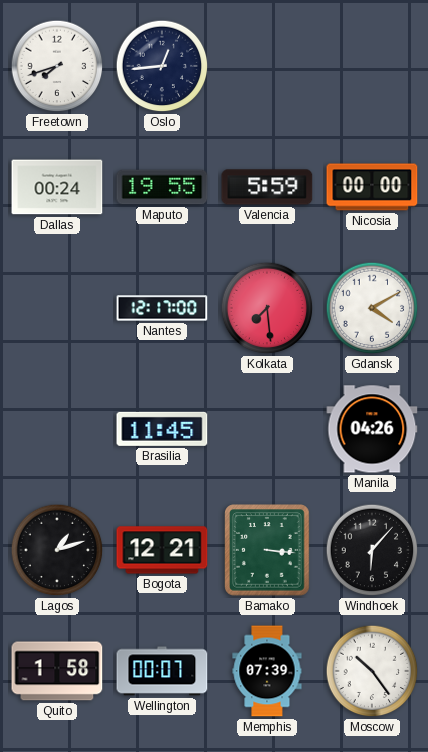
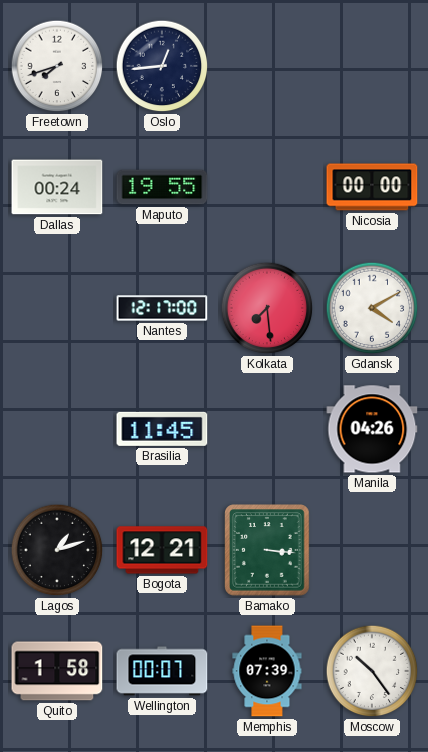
Valencia: 5:59 -> none
Windhoek: 6:07 -> none
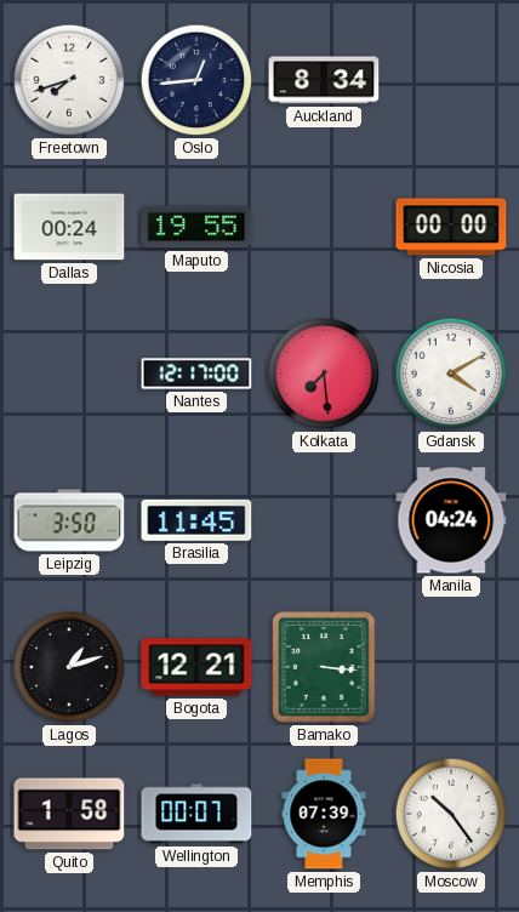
Auckland: none -> 8:34
Leipzig: none -> 3:50
Manila: 04:26 -> 04:24
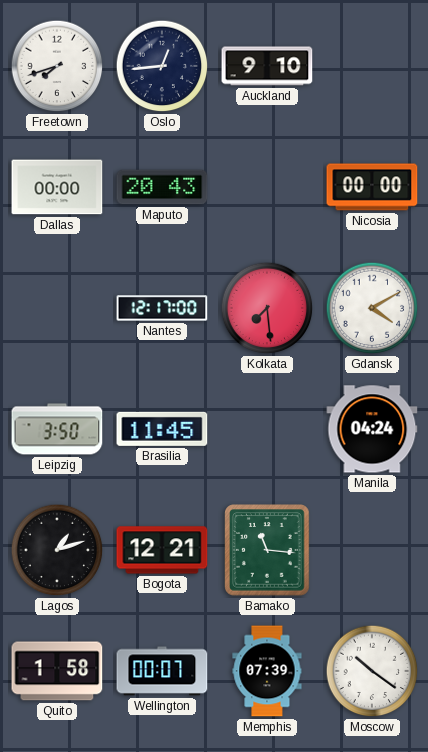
Auckland: 8:34 -> 9:10
Dallas: 00:24 -> 00:00
Maputo: 19:55 -> 20:43
Bamako: 3:16 -> 11:16
Moscow: 10:24 -> 10:21
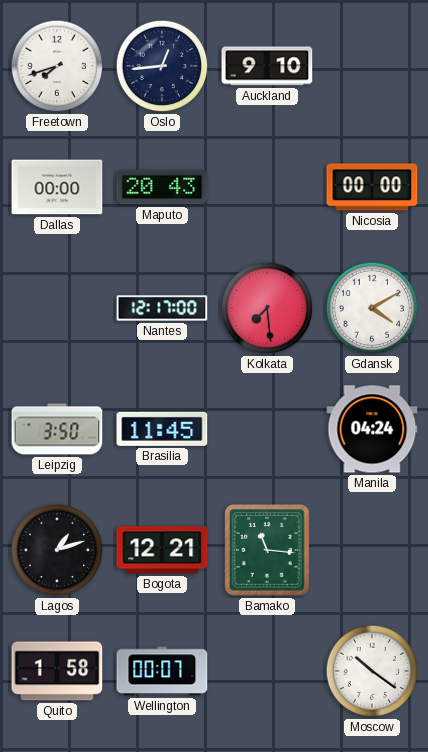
Memphis: 07:39 -> none
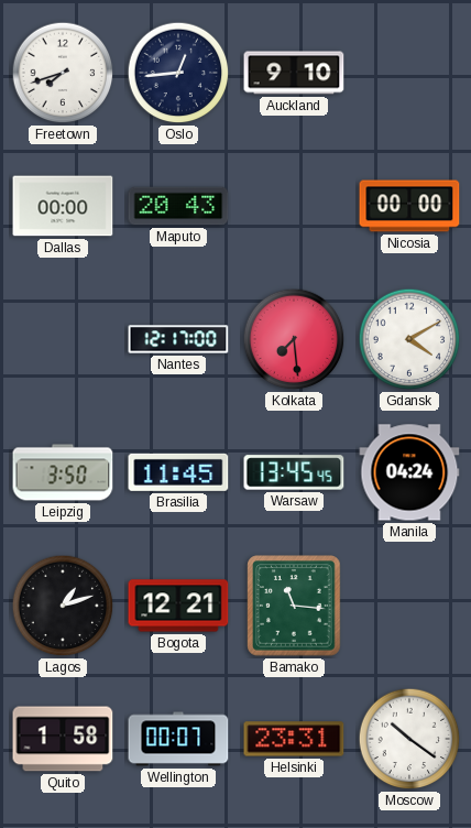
Warsaw: none -> 13:45
Helsinki: none -> 23:31
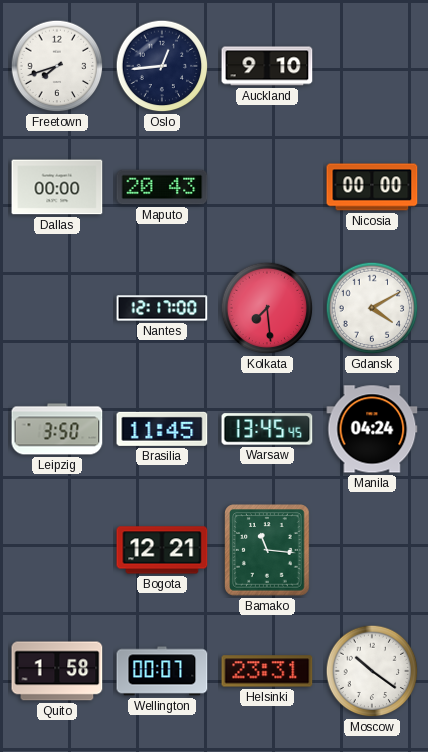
Lagos: 1:12 -> none
